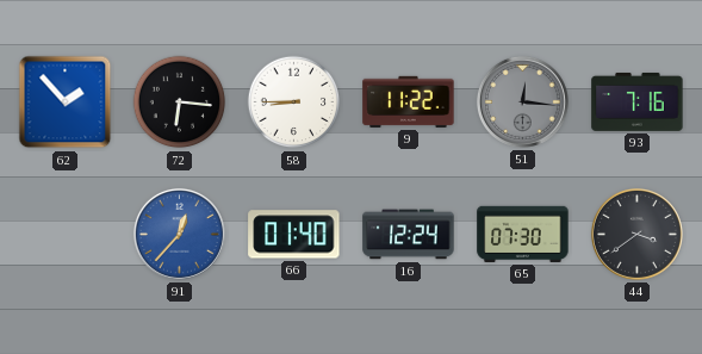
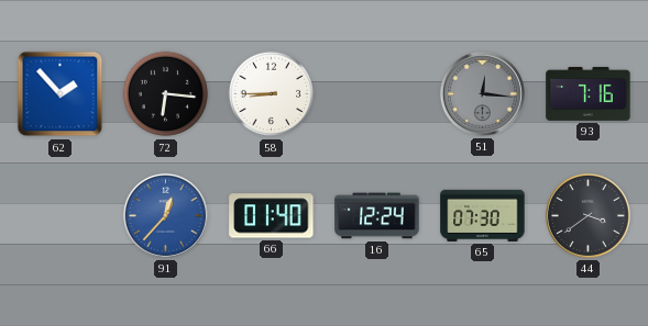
9: 11:22 -> none
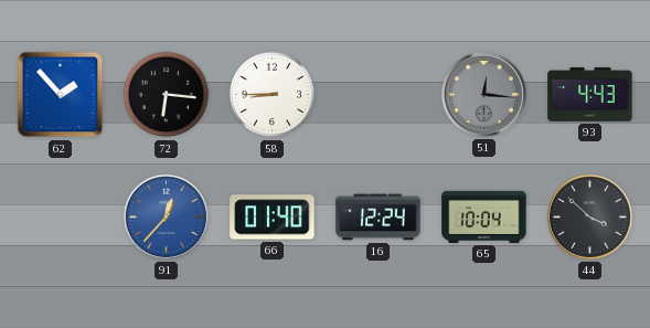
93: 7:16 -> 4:43
65: 07:30 -> 10:04
44: 3:39 -> 3:52
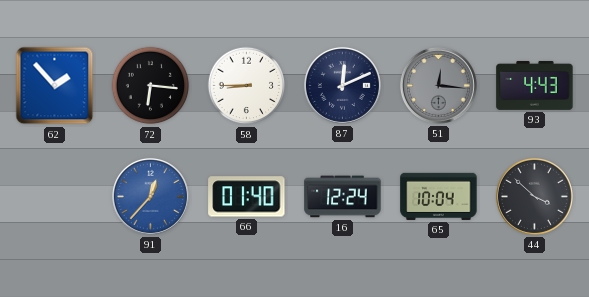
87: none -> 12:11
